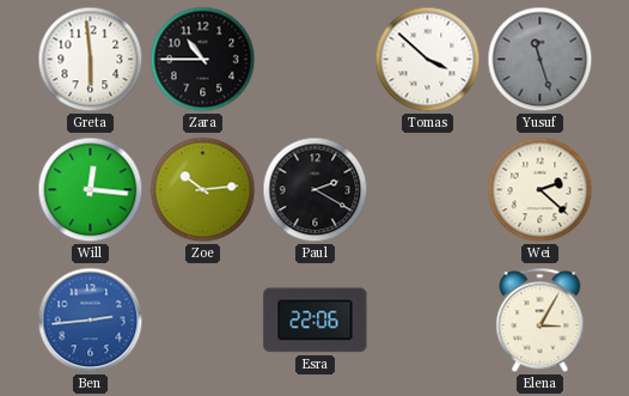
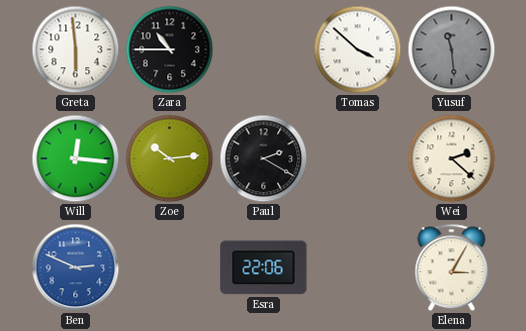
Yusuf: 11:27 -> 11:29
Ben: 2:44 -> 2:49
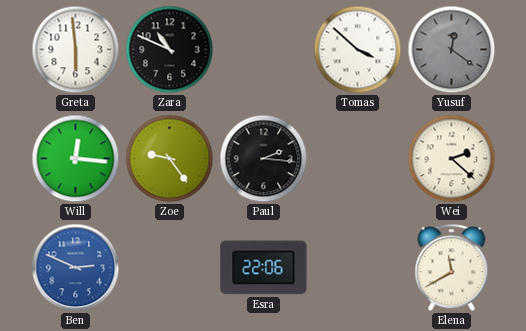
Zara: 10:45 -> 10:49
Yusuf: 11:29 -> 12:21
Zoe: 10:14 -> 9:24
Paul: 2:20 -> 2:16
Elena: 3:05 -> 11:40
